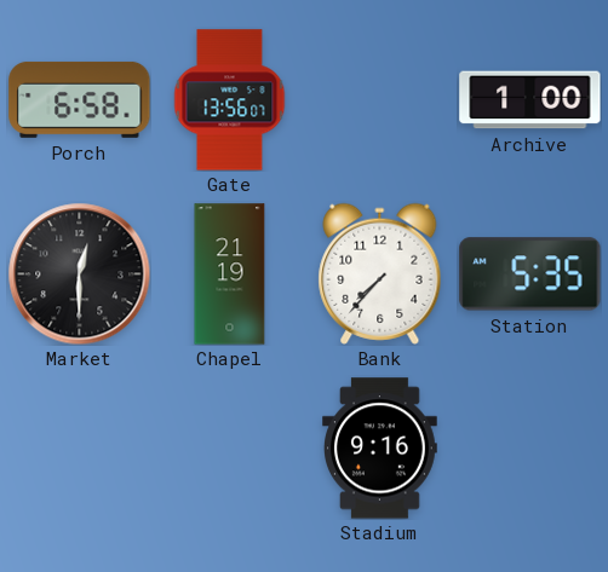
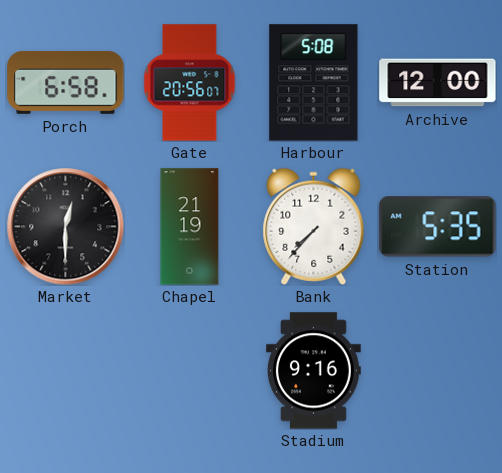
Gate: 13:56 -> 20:56
Harbour: none -> 5:08
Archive: 1:00 -> 12:00
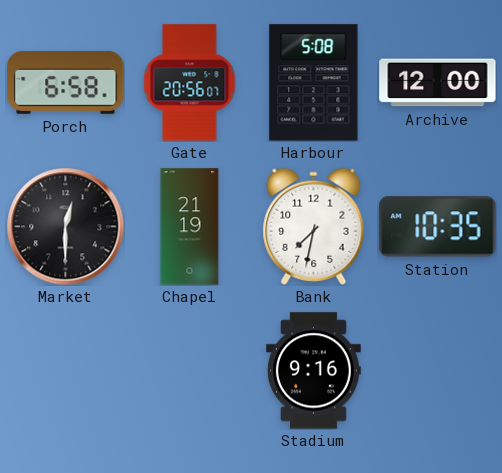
Bank: 7:37 -> 7:32
Station: 5:35 -> 10:35
